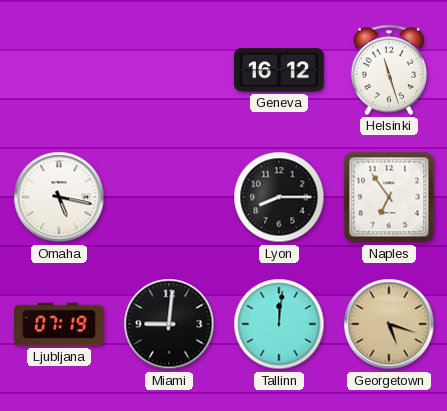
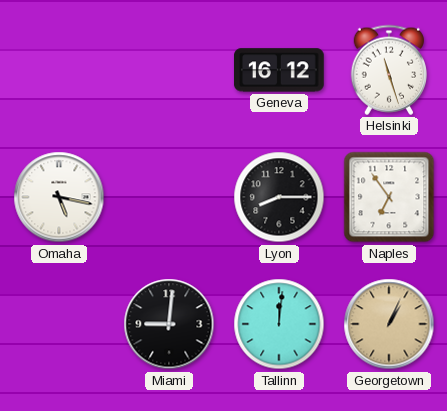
Ljubljana: 07:19 -> none
Georgetown: 5:18 -> 1:04
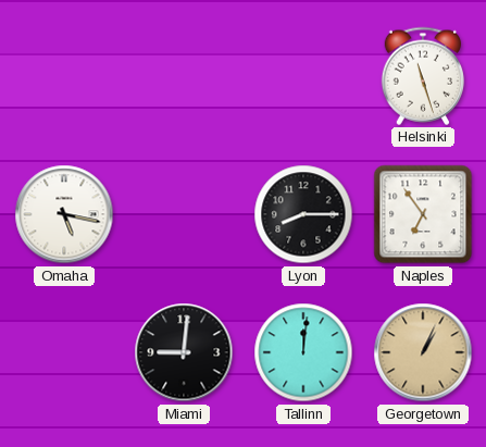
Geneva: 16:12 -> none
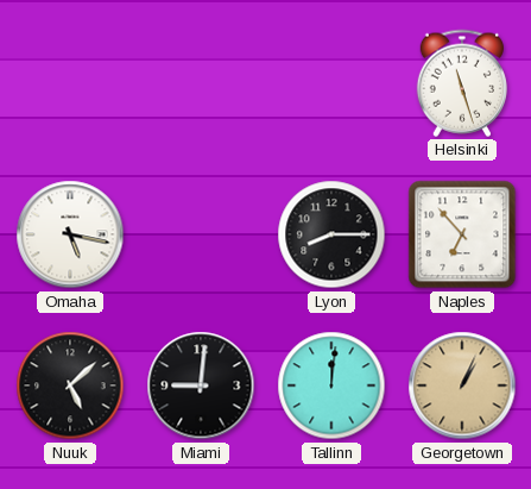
Naples: 6:54 -> 6:53
Nuuk: none -> 5:08
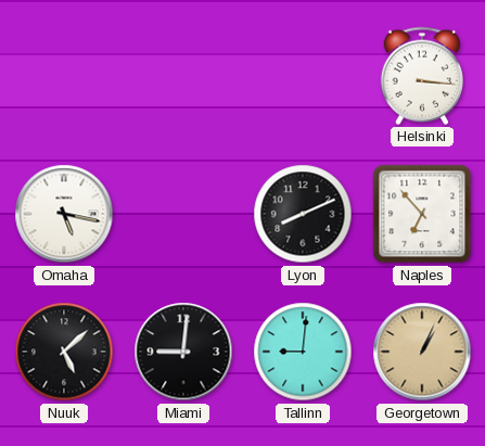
Helsinki: 11:27 -> 3:16
Lyon: 8:15 -> 8:11
Tallinn: 12:01 -> 9:01
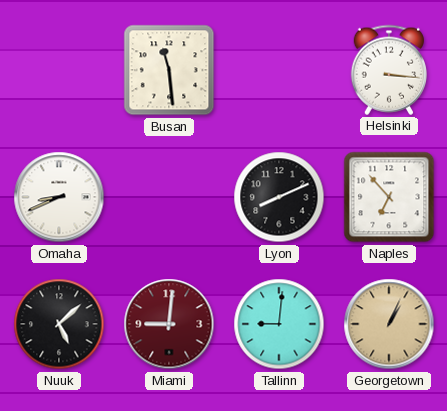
Busan: none -> 11:29
Omaha: 5:17 -> 8:41
Miami dial: black -> burgundy
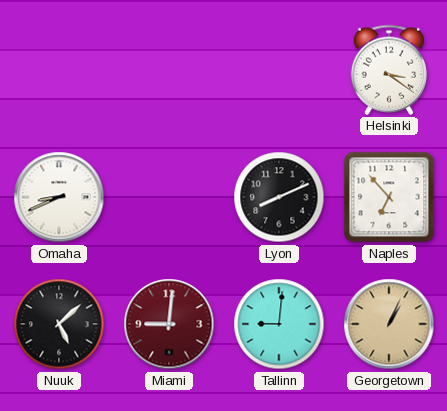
Busan: 11:29 -> none
Helsinki: 3:16 -> 3:21
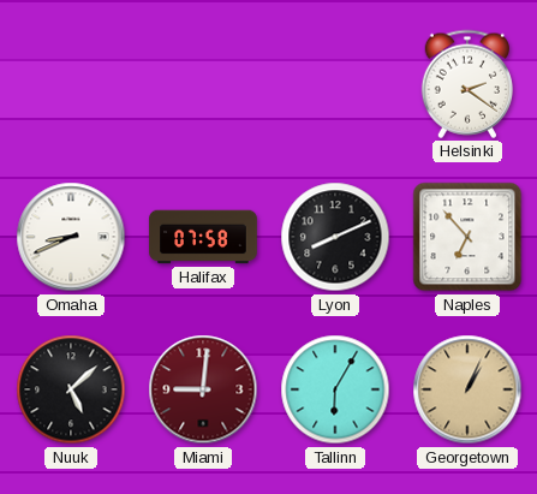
Helsinki: 3:21 -> 2:21
Halifax: none -> 07:58
Tallinn: 9:01 -> 6:05
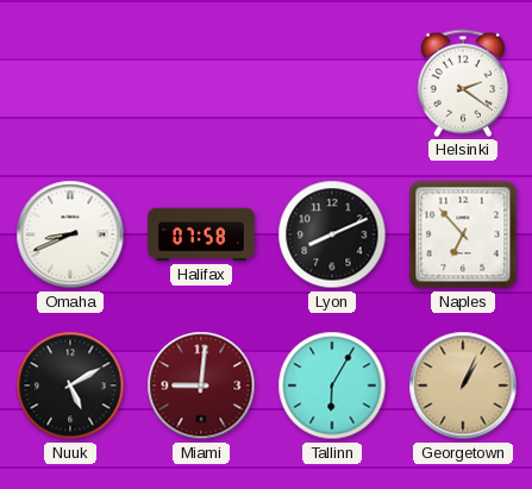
Nuuk: 5:08 -> 5:10
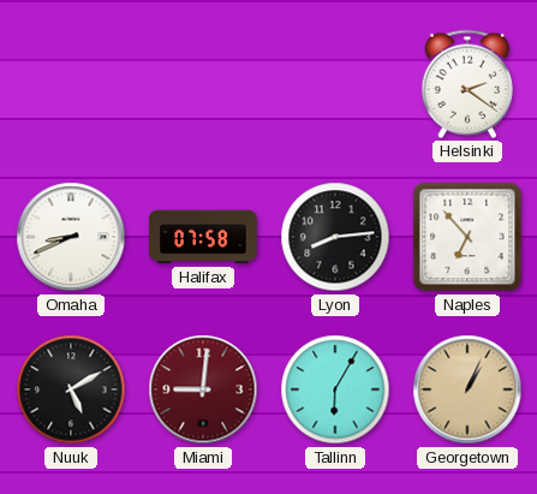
Lyon: 8:11 -> 8:14
